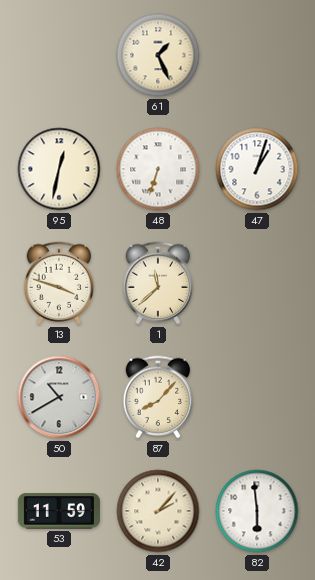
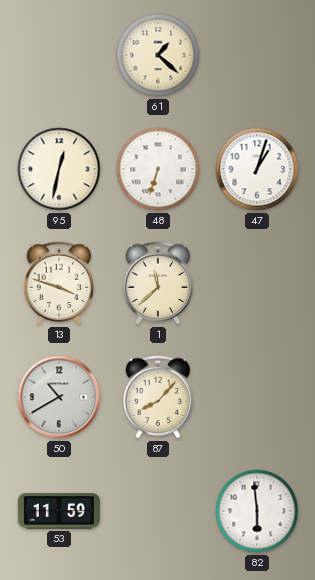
61: 1:26 -> 1:22
42: 2:07 -> none
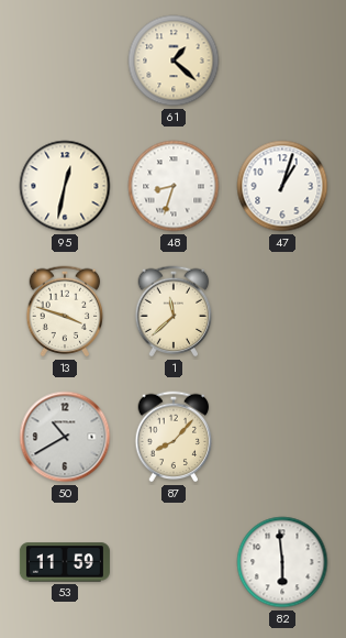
48: 6:33 -> 8:33
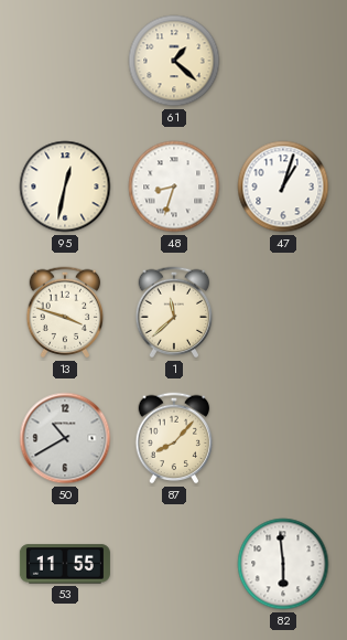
53: 11:59 -> 11:55
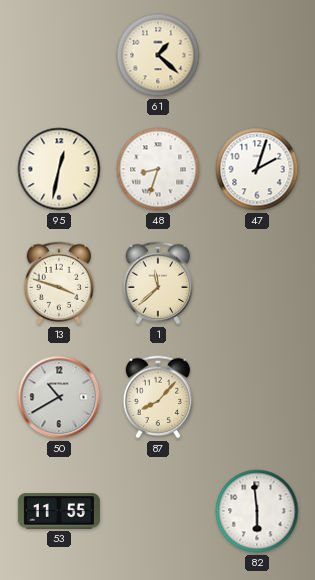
47: 1:03 -> 2:03
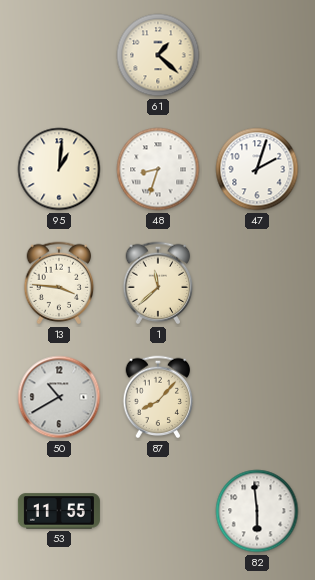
95: 12:32 -> 1:01
13: 3:48 -> 3:46
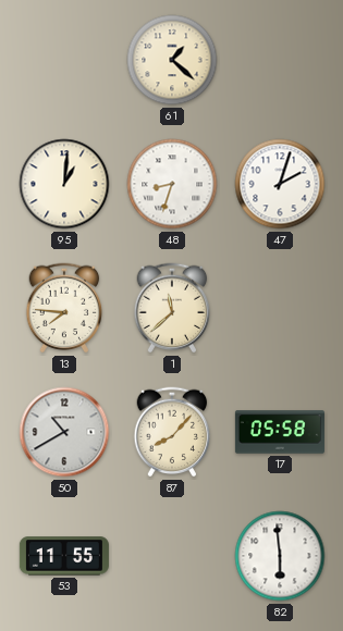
13: 3:46 -> 7:46
17: none -> 05:58
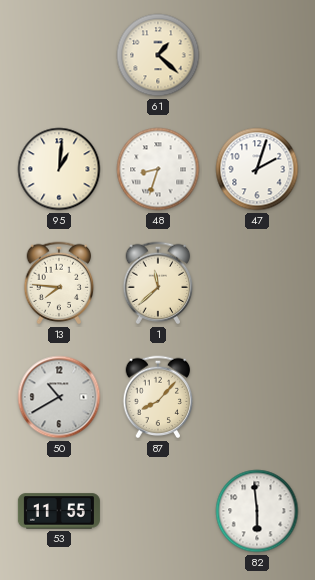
17: 05:58 -> none
